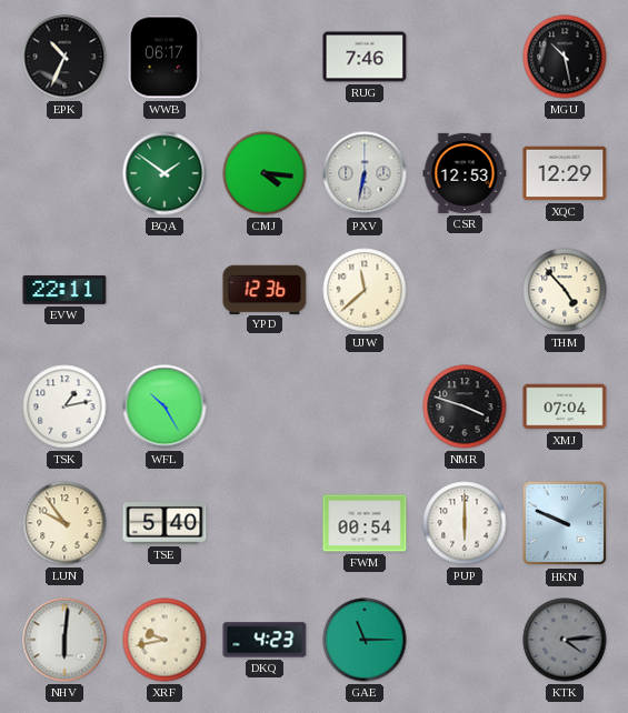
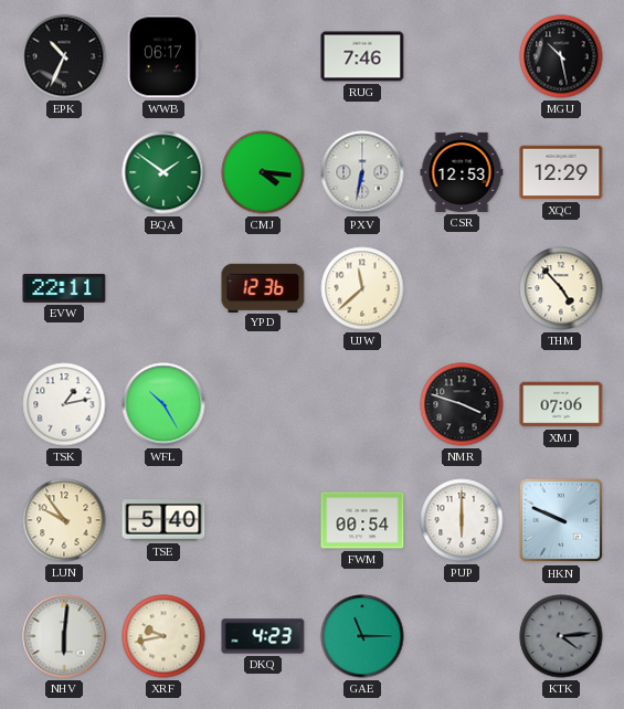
XMJ: 07:04 -> 07:06
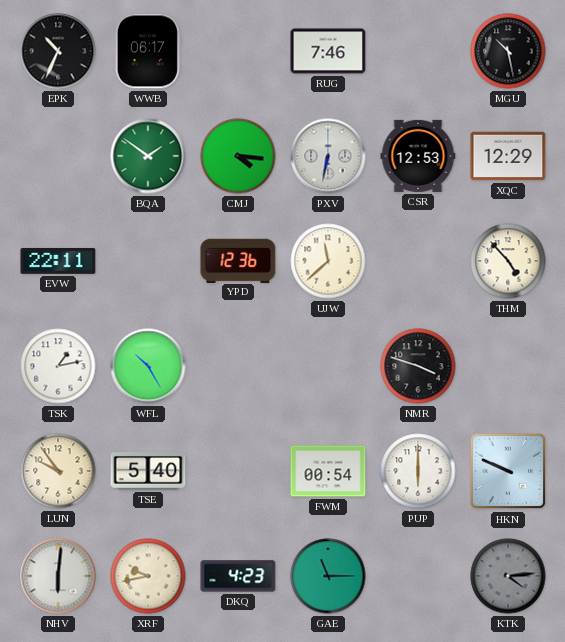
XMJ: 07:06 -> none
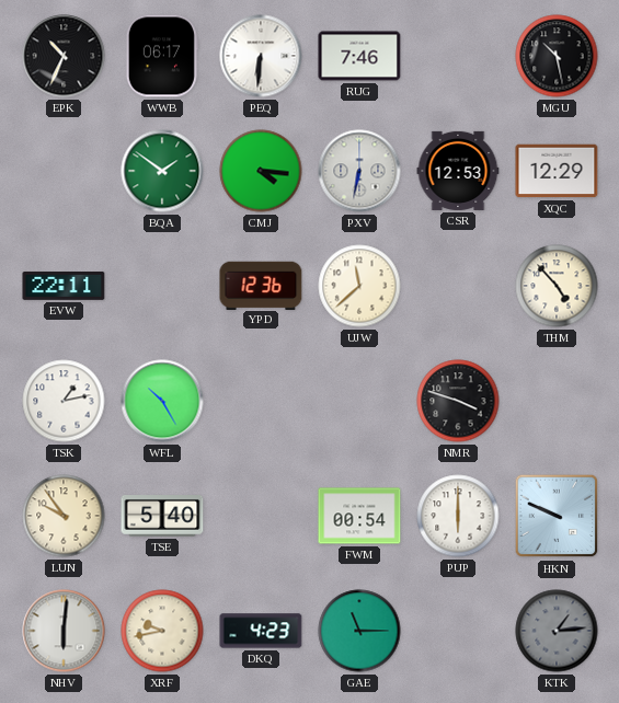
PEQ: none -> 6:31
KTK: 4:14 -> 1:14
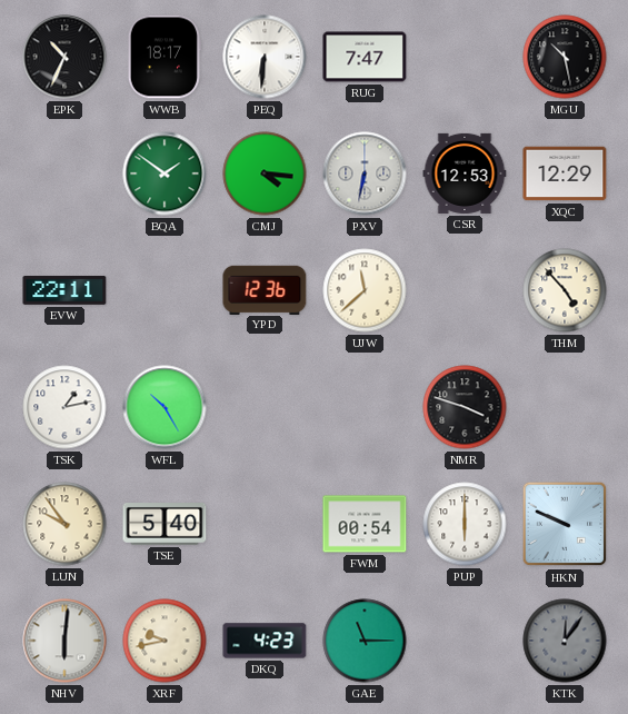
WWB: 06:17 -> 18:17
RUG: 7:46 -> 7:47
KTK: 1:14 -> 12:06
